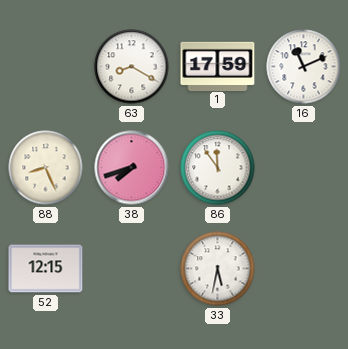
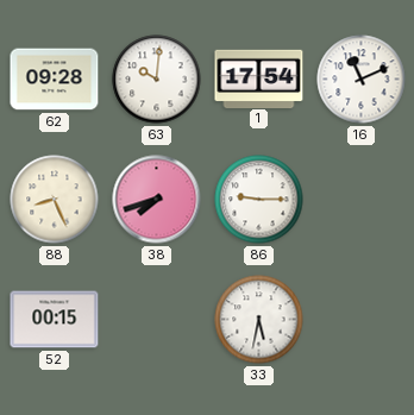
62: none -> 09:28
63: 8:20 -> 10:01
1: 17:59 -> 17:54
86: 11:54 -> 9:15
52: 12:15 -> 00:15
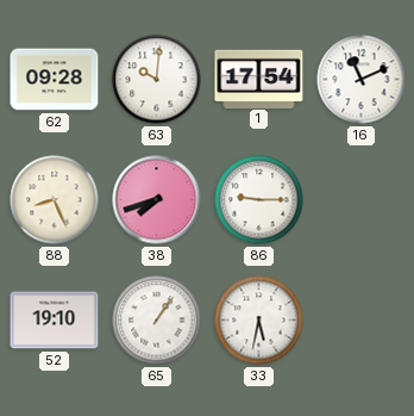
52: 00:15 -> 19:10
65: none -> 1:06
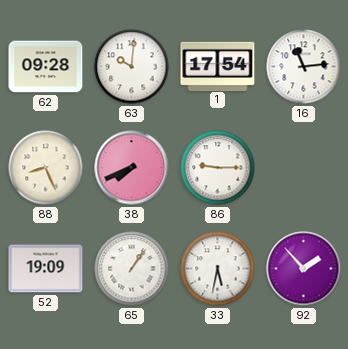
16: 11:11 -> 11:14
38: 7:42 -> 7:41
52: 19:10 -> 19:09
92: none -> 1:53
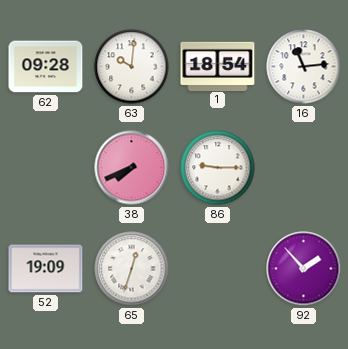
1: 17:54 -> 18:54
88: 8:26 -> none
65: 1:06 -> 12:33
33: 5:32 -> none
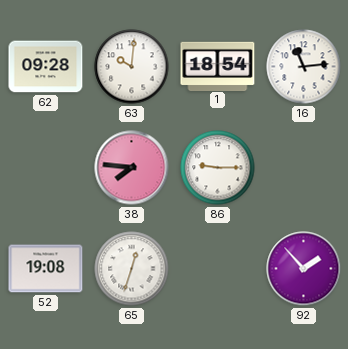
38: 7:41 -> 7:46
52: 19:09 -> 19:08
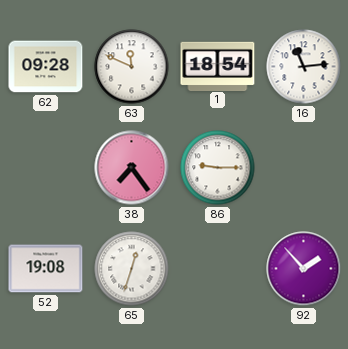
63: 10:01 -> 11:49
38: 7:46 -> 7:24
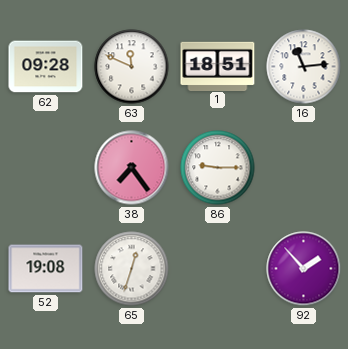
1: 18:54 -> 18:51
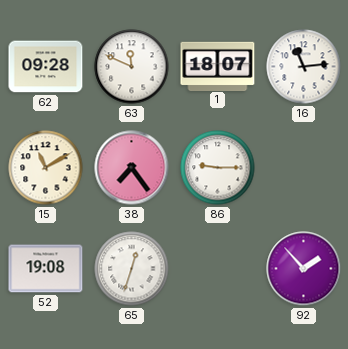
1: 18:51 -> 18:07
15: none -> 11:10
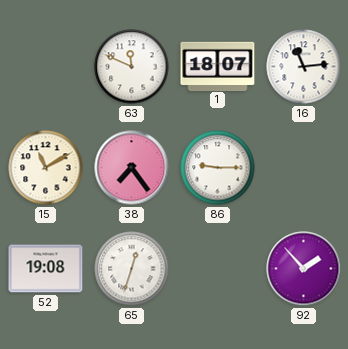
62: 09:28 -> none
